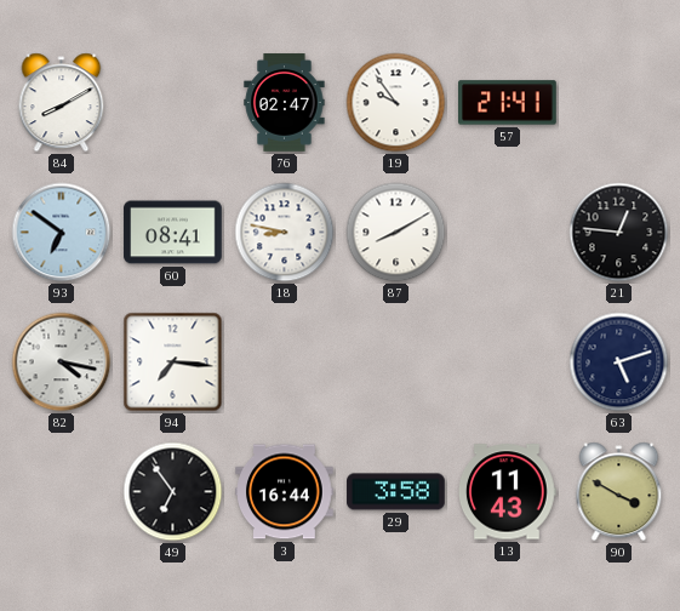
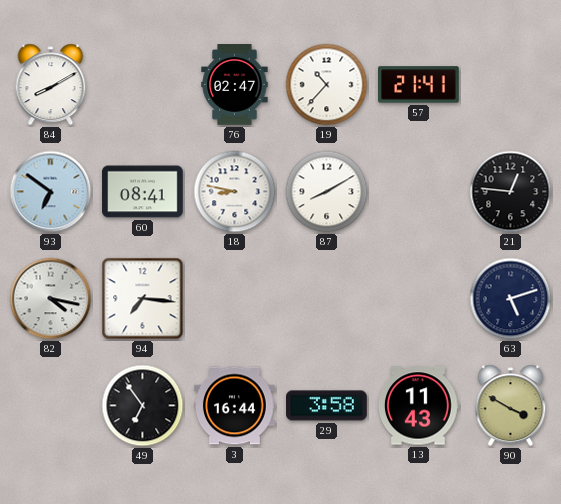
19: 9:54 -> 10:37
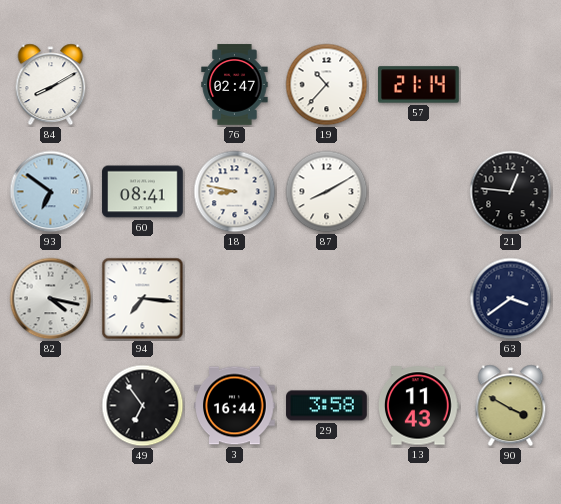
57: 21:41 -> 21:14
63: 5:12 -> 3:39
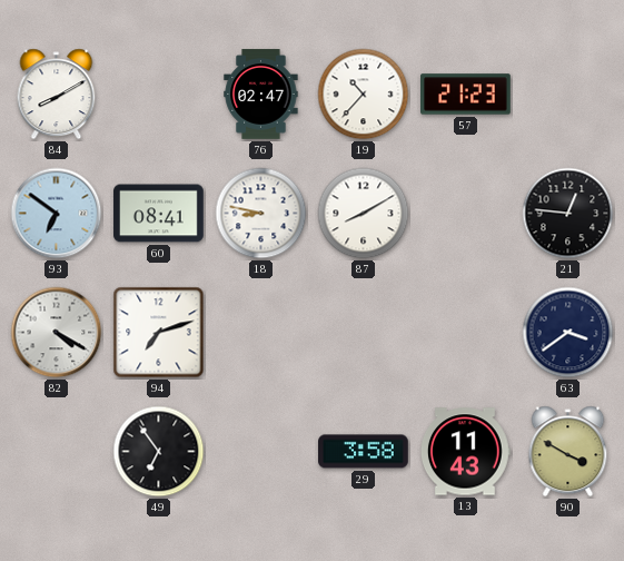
57: 21:14 -> 21:23
82: 4:17 -> 4:20
94: 7:16 -> 7:12
3: 16:44 -> none
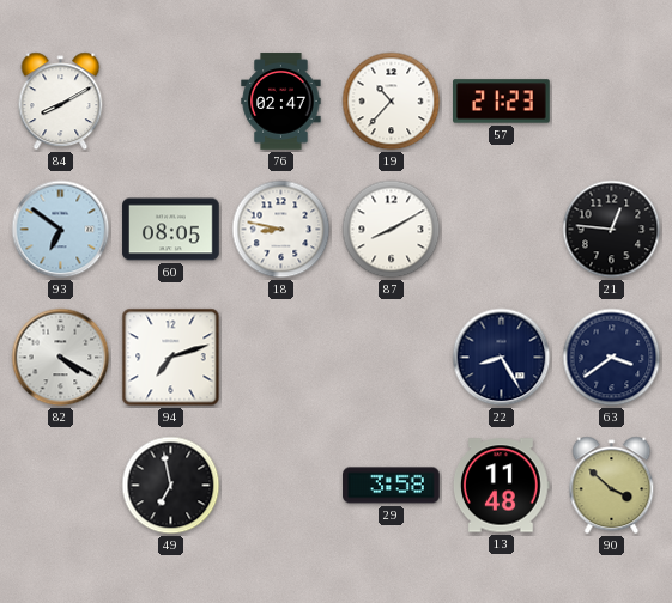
60: 08:41 -> 08:05
22: none -> 8:25
49: 6:54 -> 6:58
13: 11:43 -> 11:48
90: 3:50 -> 3:52
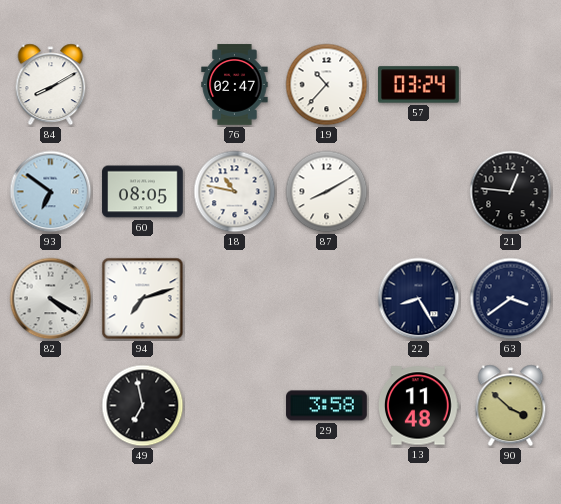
57: 21:23 -> 03:24
18: 8:47 -> 10:47
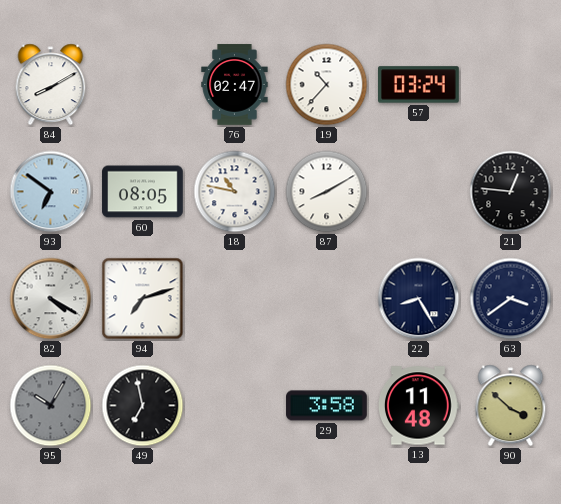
95: none -> 10:05
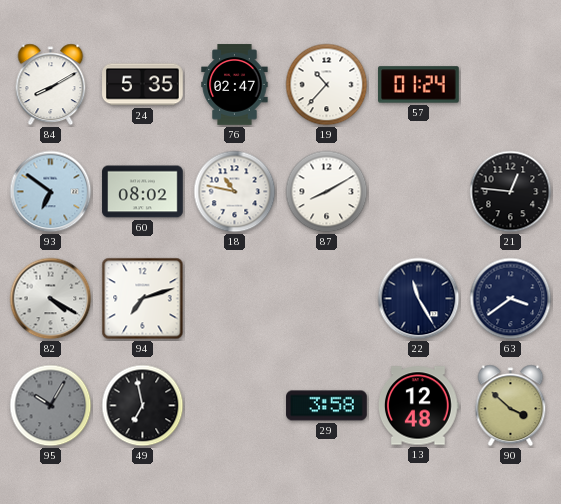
24: none -> 5:35
57: 03:24 -> 01:24
60: 08:05 -> 08:02
22: 8:25 -> 11:25
13: 11:48 -> 12:48
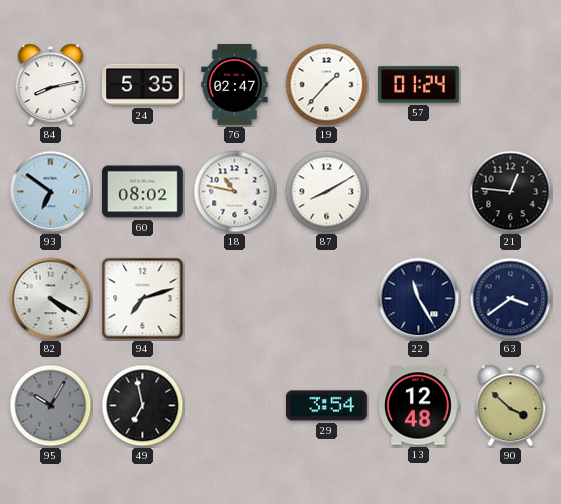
84: 8:10 -> 8:13
19: 10:37 -> 1:37
29: 3:58 -> 3:54
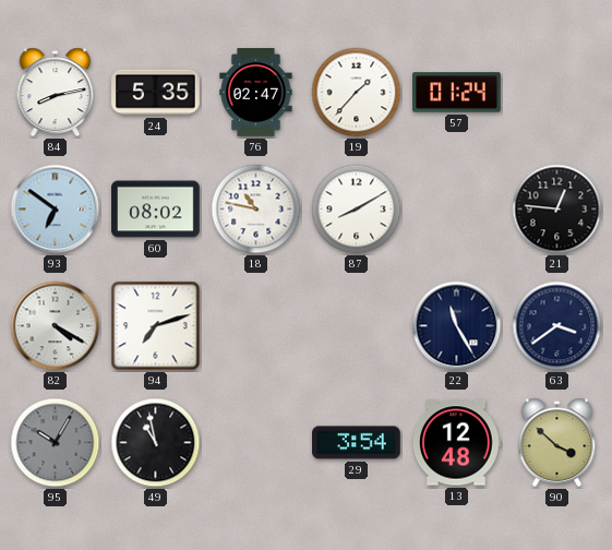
49: 6:58 -> 10:58
